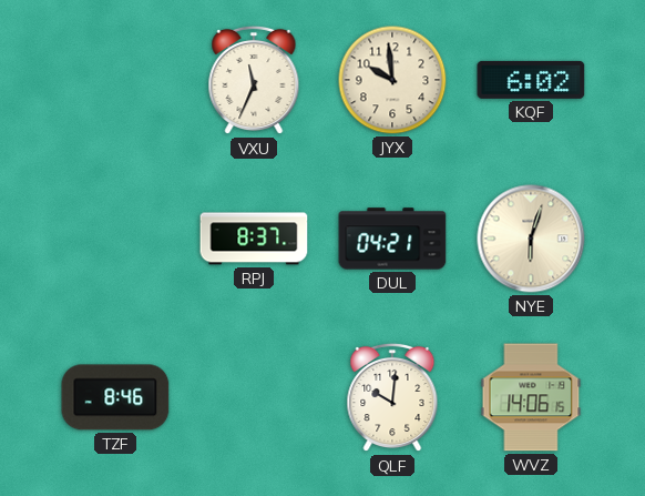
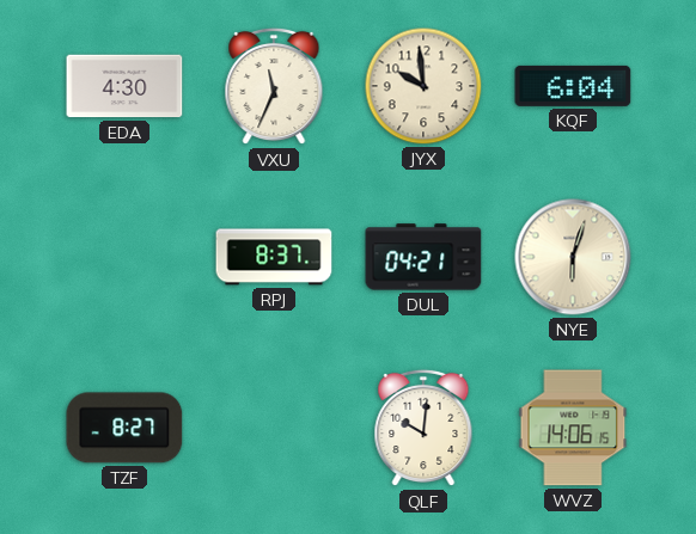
EDA: none -> 4:30
KQF: 6:02 -> 6:04
TZF: 8:46 -> 8:27
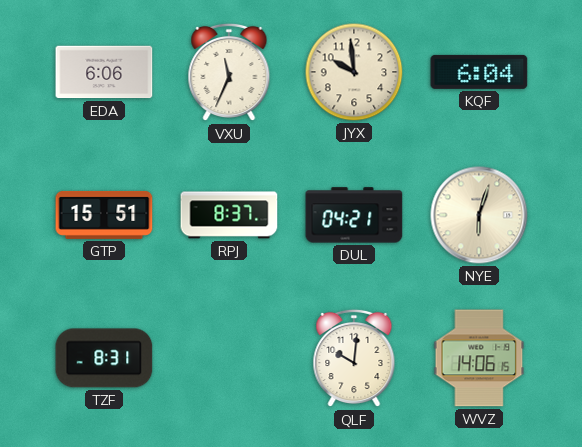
EDA: 4:30 -> 6:06
GTP: none -> 15:51
TZF: 8:27 -> 8:31
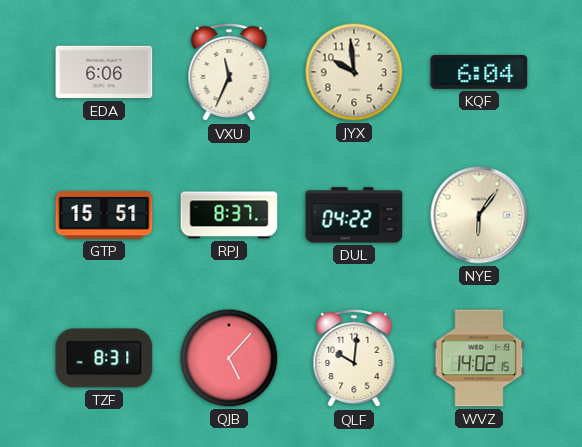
DUL: 04:21 -> 04:22
NYE: 6:03 -> 6:06
QJB: none -> 5:07
WVZ: 14:06 -> 14:02
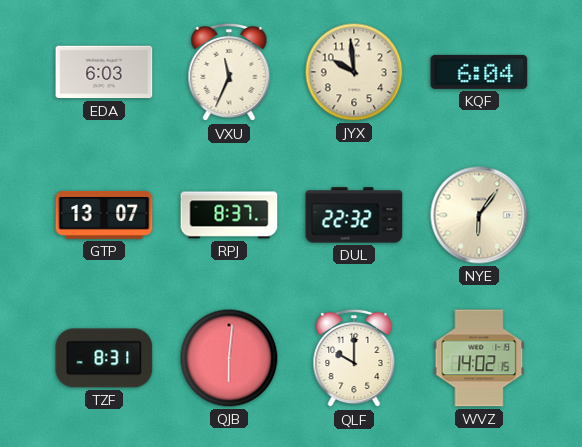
EDA: 6:06 -> 6:03
GTP: 15:51 -> 13:07
DUL: 04:22 -> 22:32
QJB: 5:07 -> 6:01
QLF: 10:01 -> 10:00
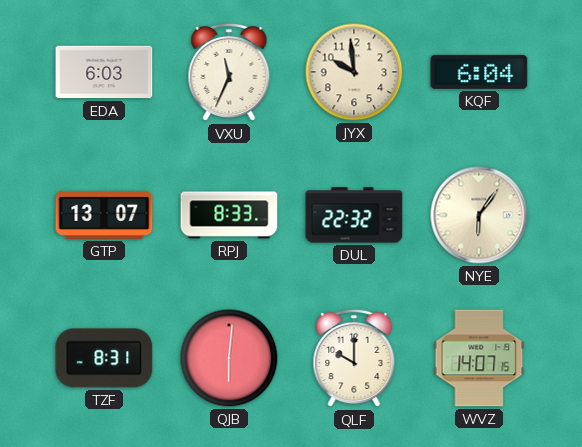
RPJ: 8:37 -> 8:33
WVZ: 14:02 -> 14:07
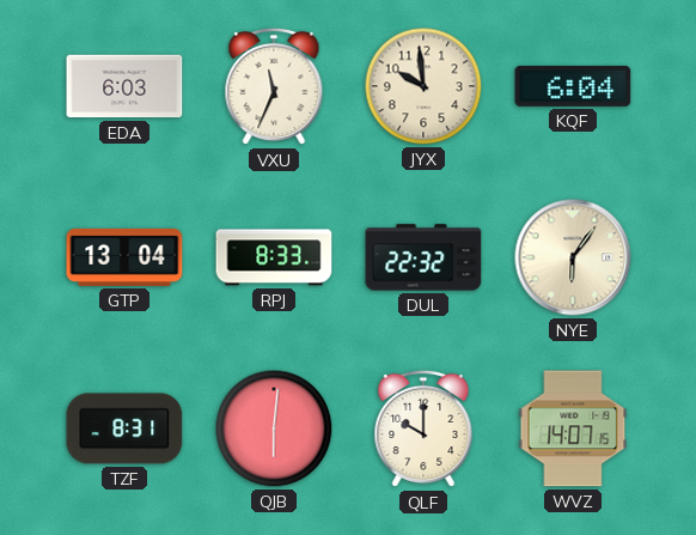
GTP: 13:07 -> 13:04
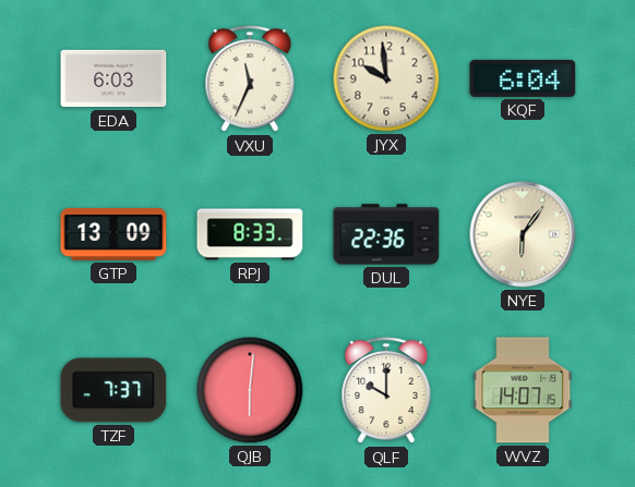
GTP: 13:04 -> 13:09
DUL: 22:32 -> 22:36
TZF: 8:31 -> 7:37
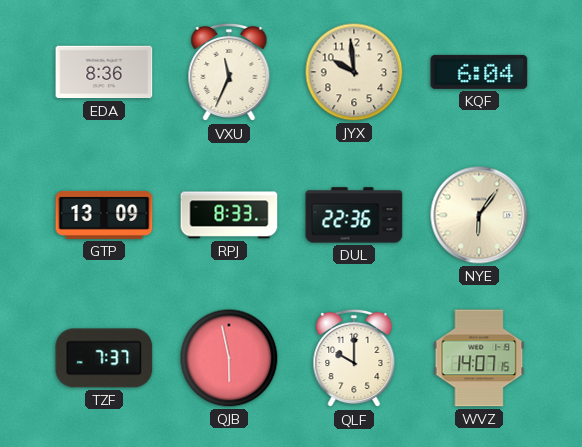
EDA: 6:03 -> 8:36
QJB: 6:01 -> 5:58
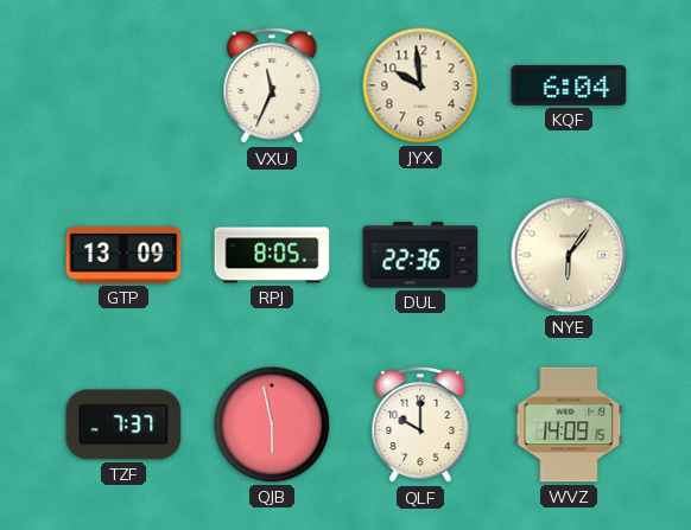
EDA: 8:36 -> none
RPJ: 8:33 -> 8:05
WVZ: 14:07 -> 14:09
